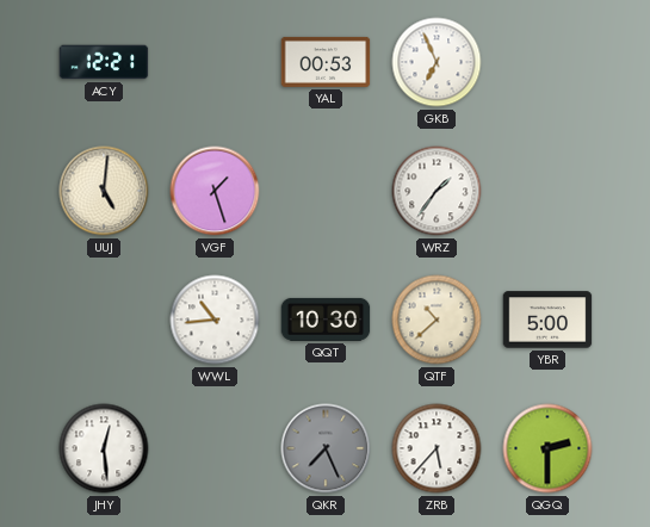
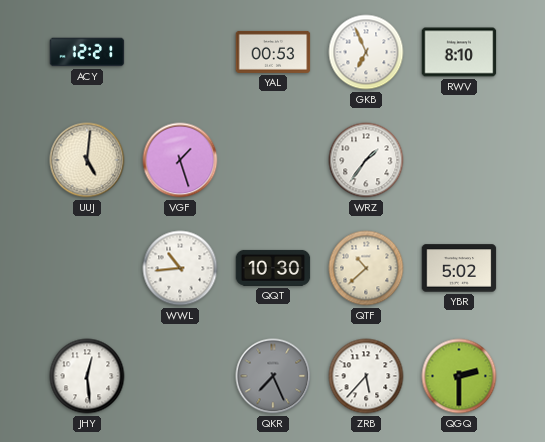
RWV: none -> 8:10
YBR: 5:00 -> 5:02
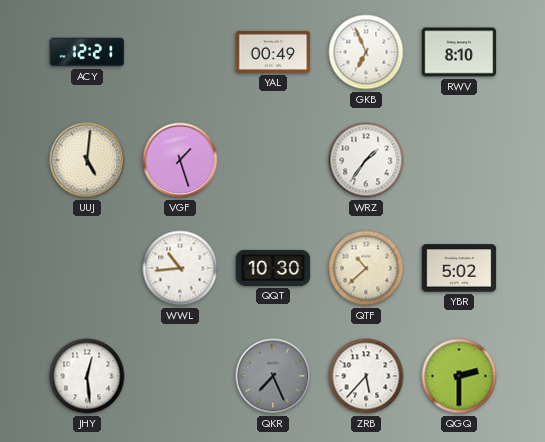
YAL: 00:53 -> 00:49
